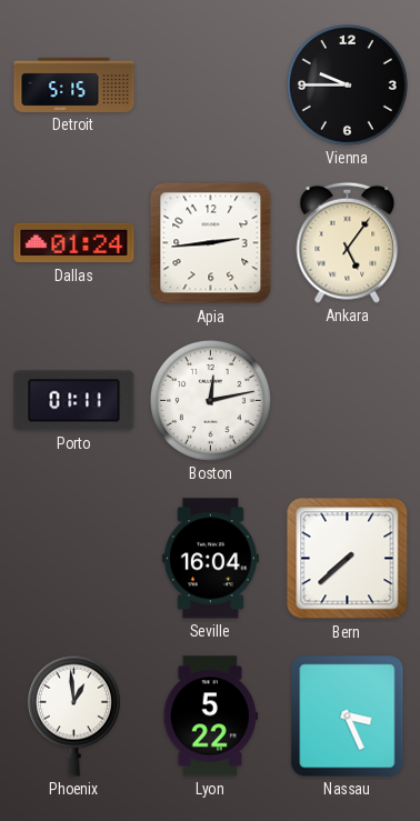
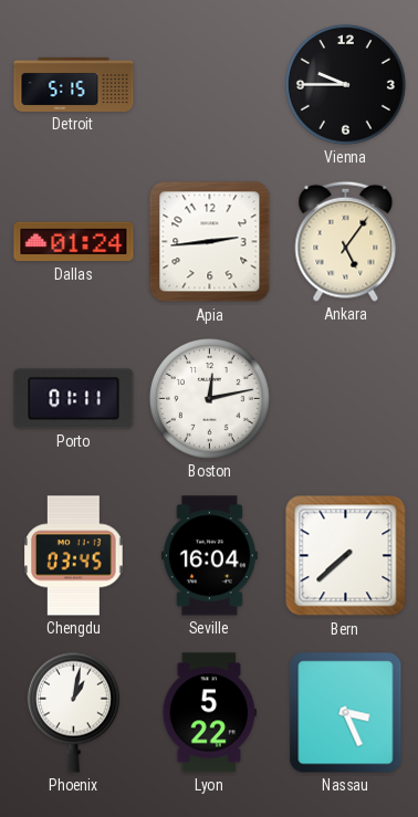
Chengdu: none -> 03:45
Phoenix: 12:59 -> 1:02
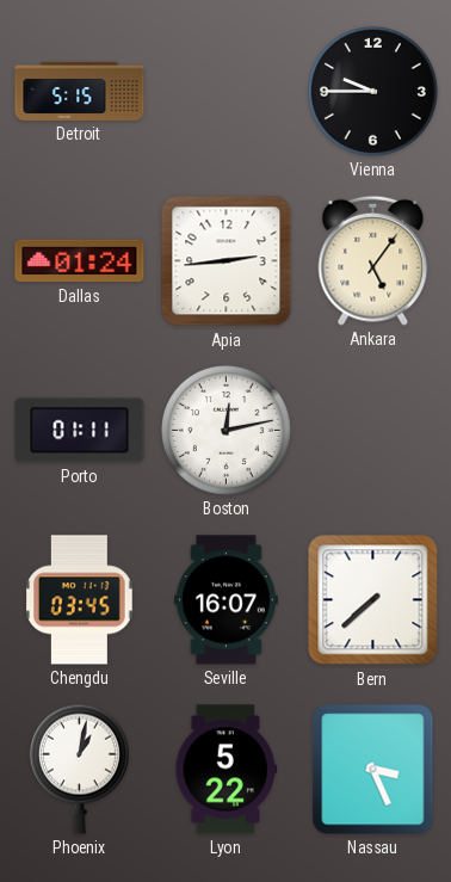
Seville: 16:04 -> 16:07
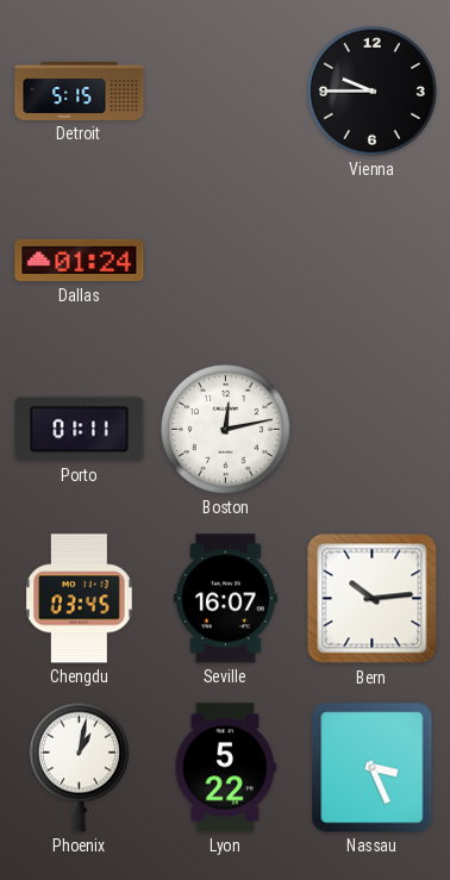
Apia: 2:44 -> none
Ankara: 5:06 -> none
Bern: 7:38 -> 10:14
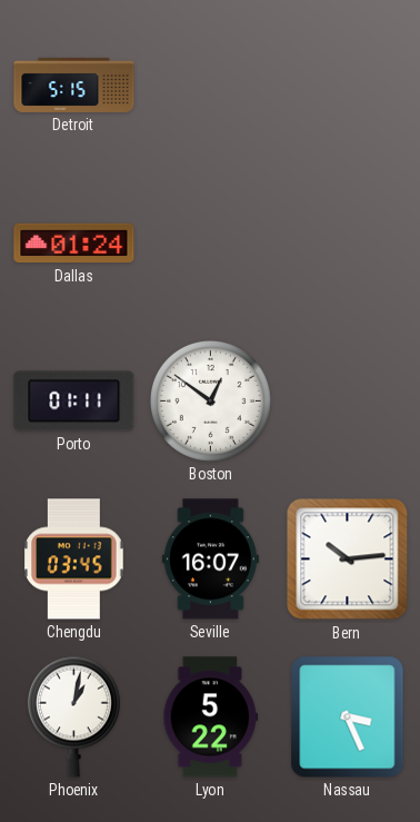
Vienna: 9:45 -> none
Boston: 12:13 -> 12:51
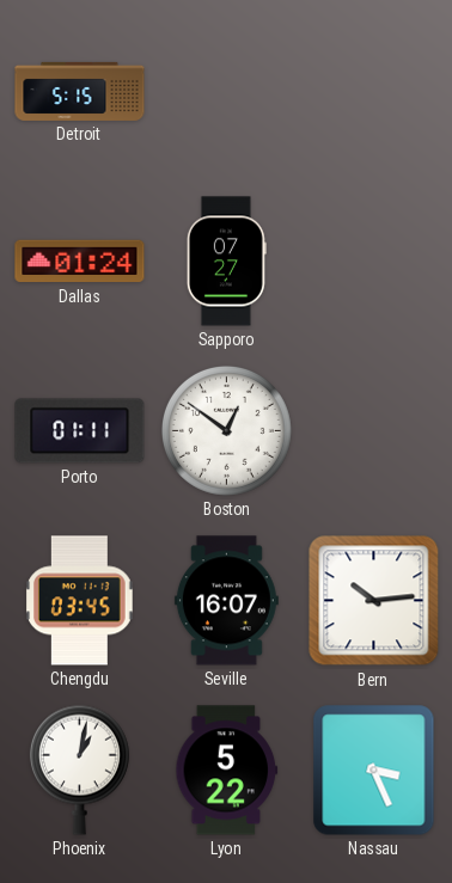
Sapporo: none -> 07:27
